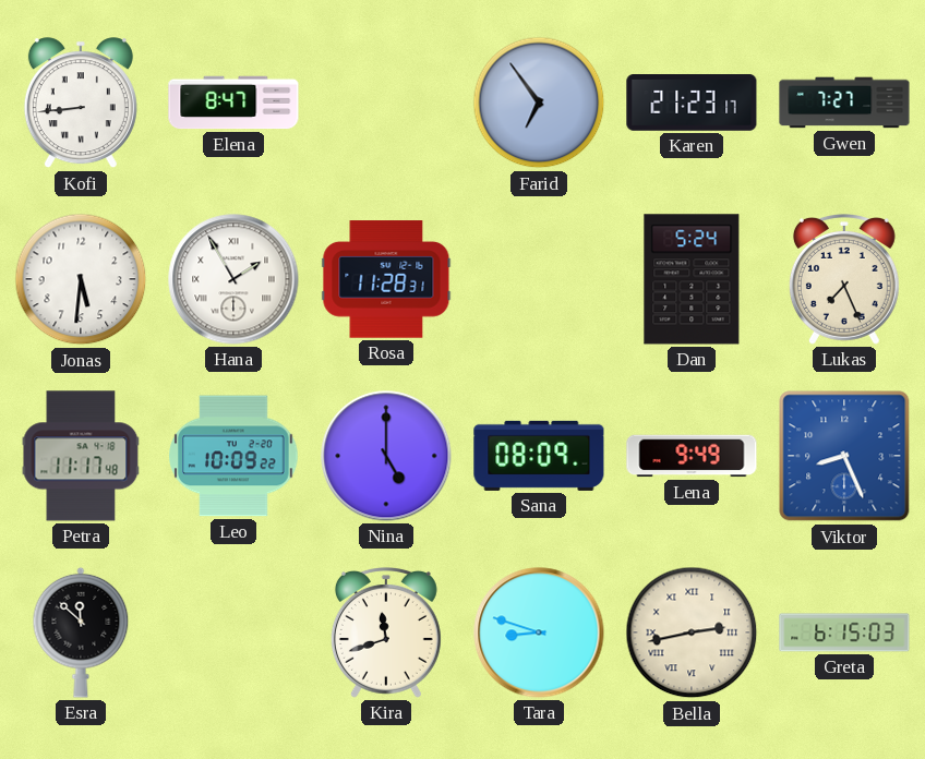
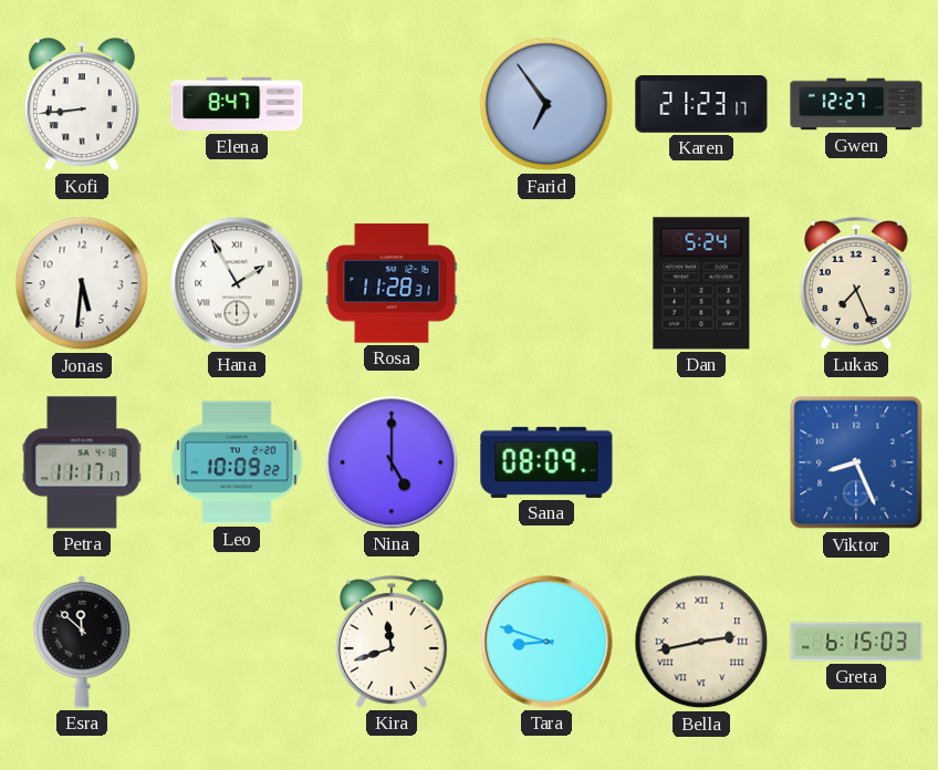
Gwen: 7:27 -> 12:27
Petra: 11:17:48 -> 11:17:17
Lena: 9:49 -> none
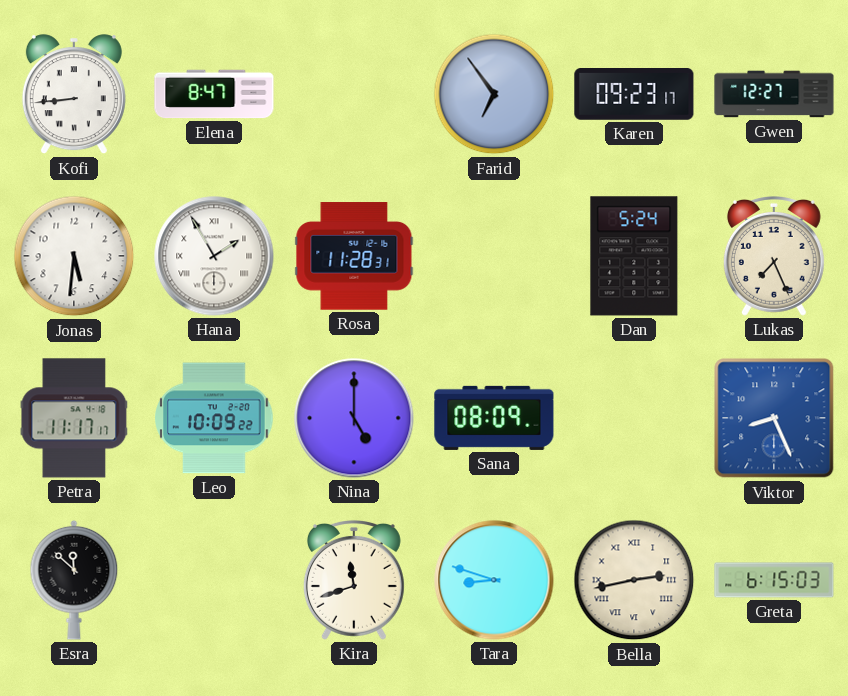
Karen: 21:23 -> 09:23
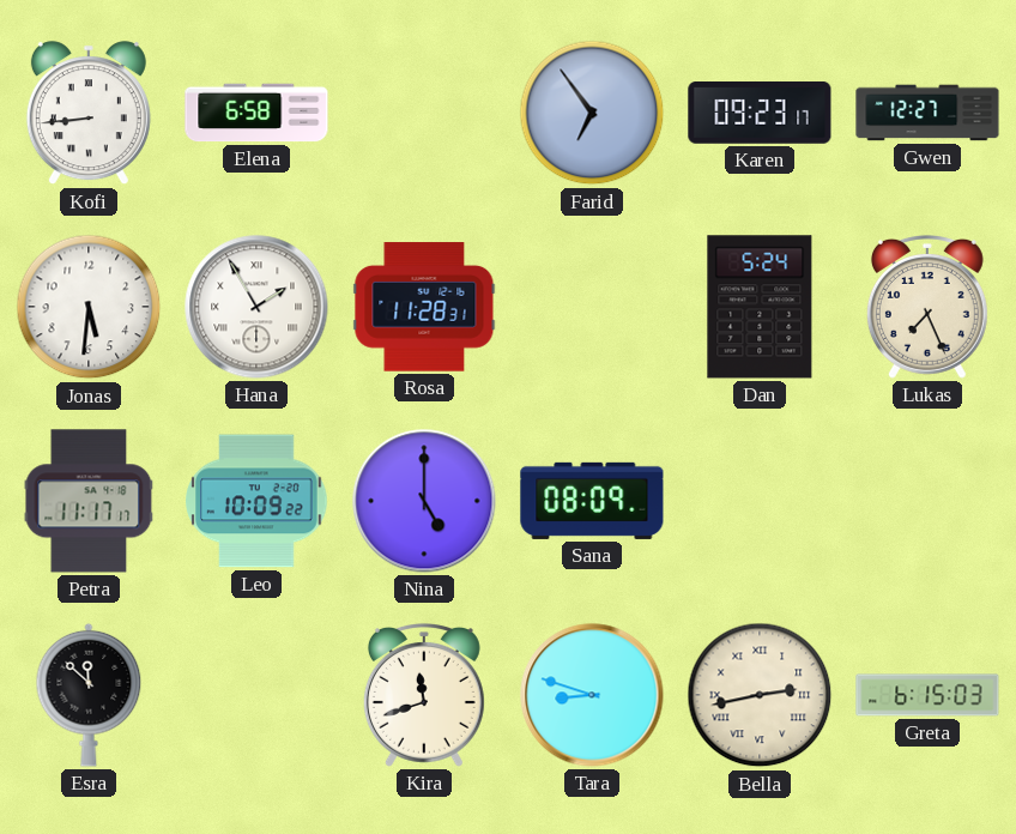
Elena: 8:47 -> 6:58
Viktor: 8:26 -> none
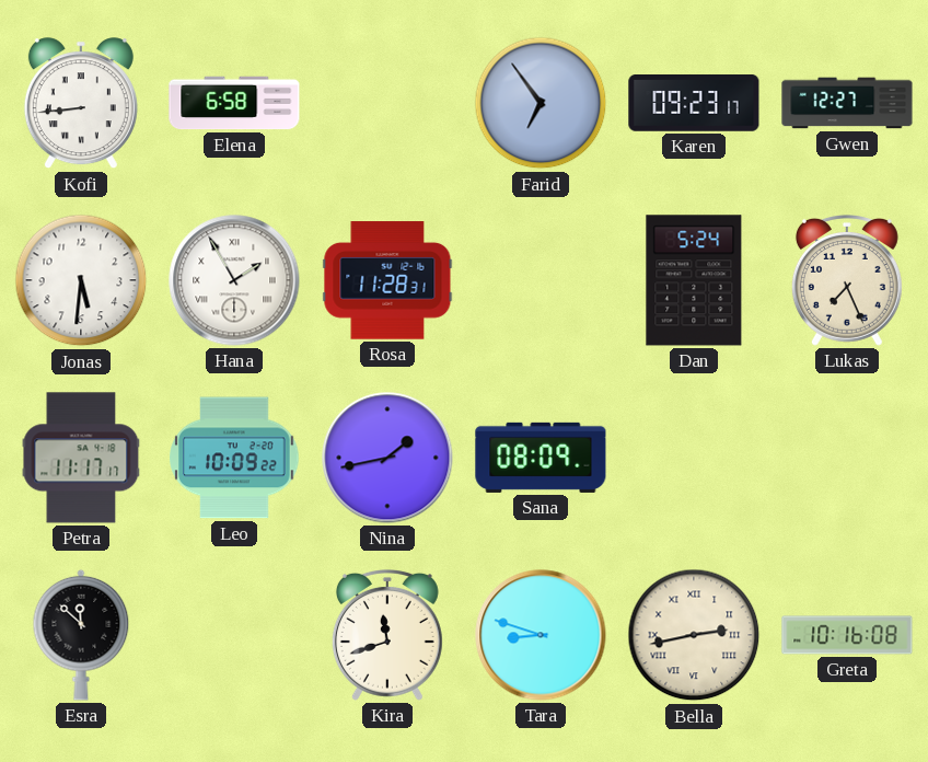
Nina: 5:00 -> 1:43
Greta: 6:15 -> 10:16
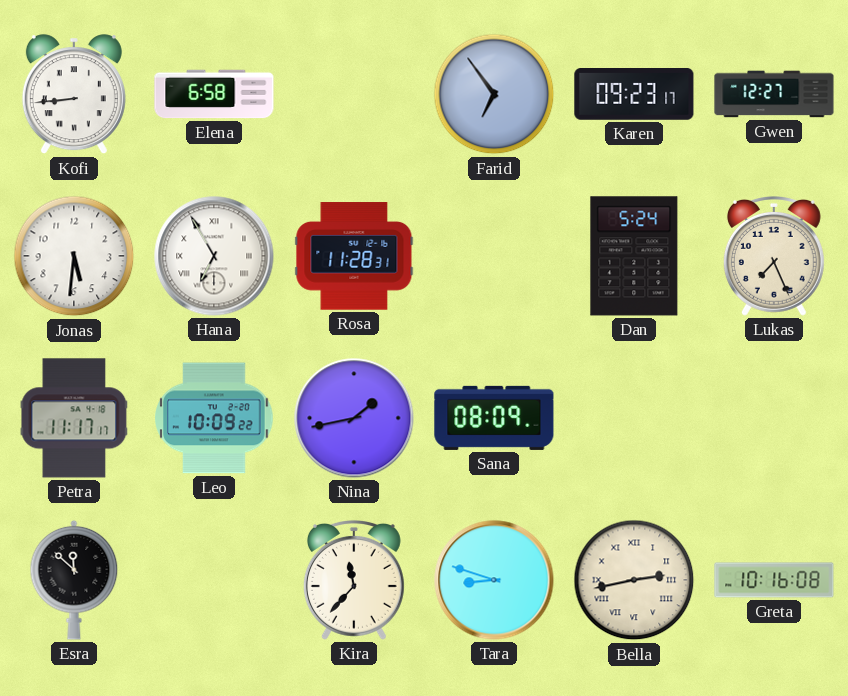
Hana: 1:55 -> 6:55
Kira: 11:42 -> 11:37
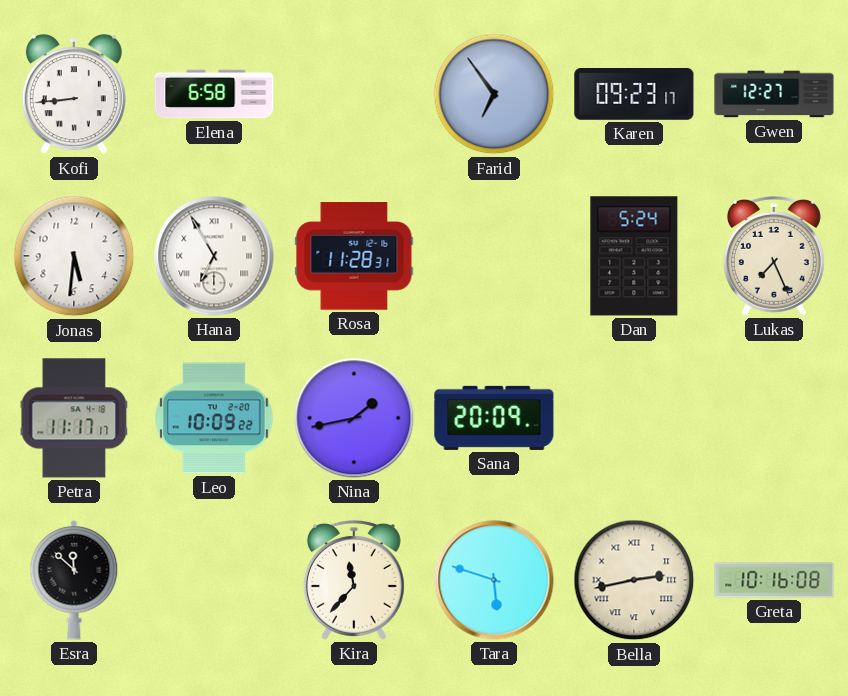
Sana: 08:09 -> 20:09
Tara: 8:48 -> 5:48
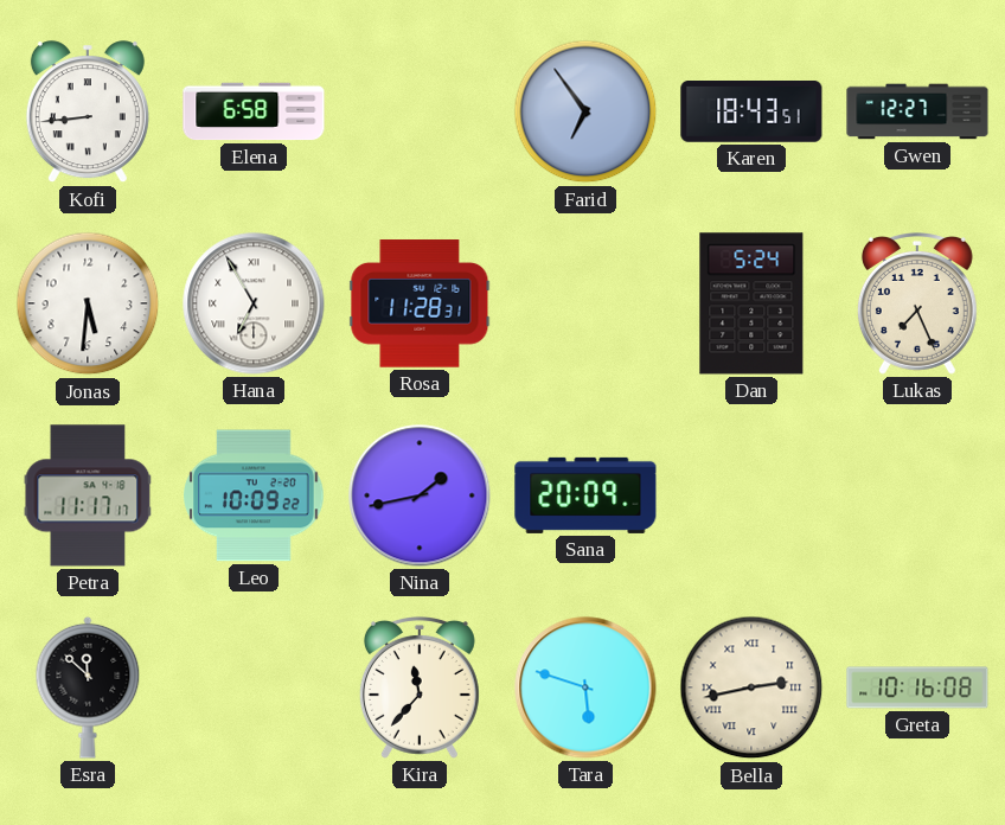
Karen: 09:23 -> 18:43
